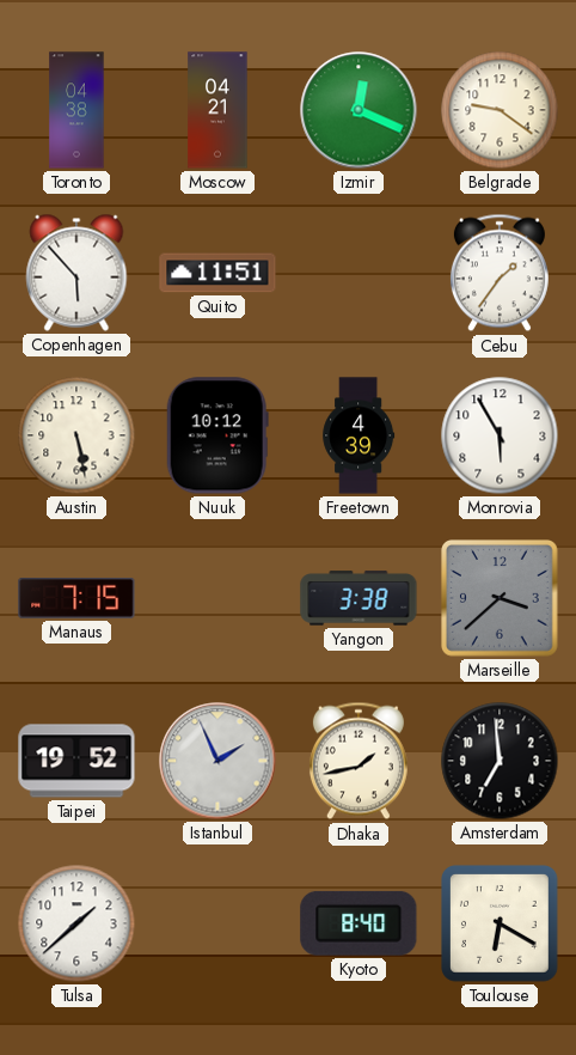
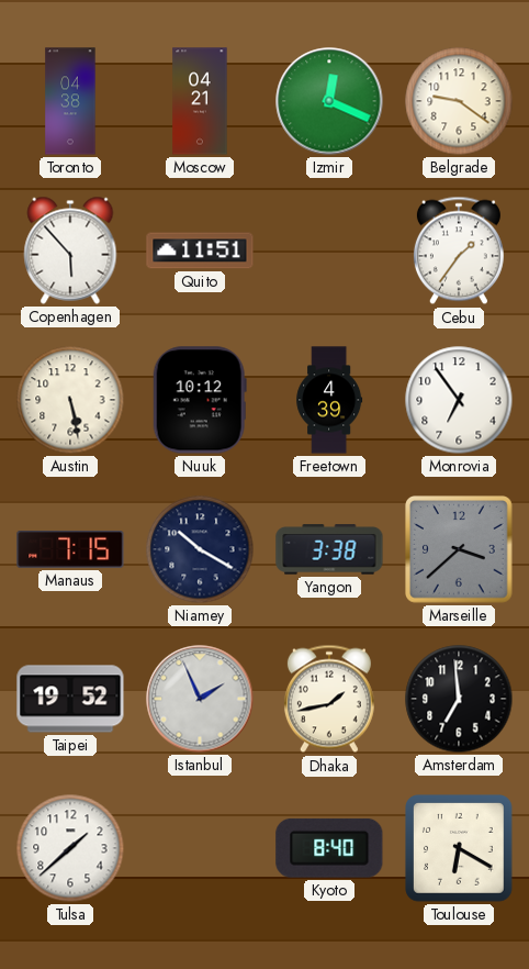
Monrovia: 5:55 -> 6:54
Niamey: none -> 10:20
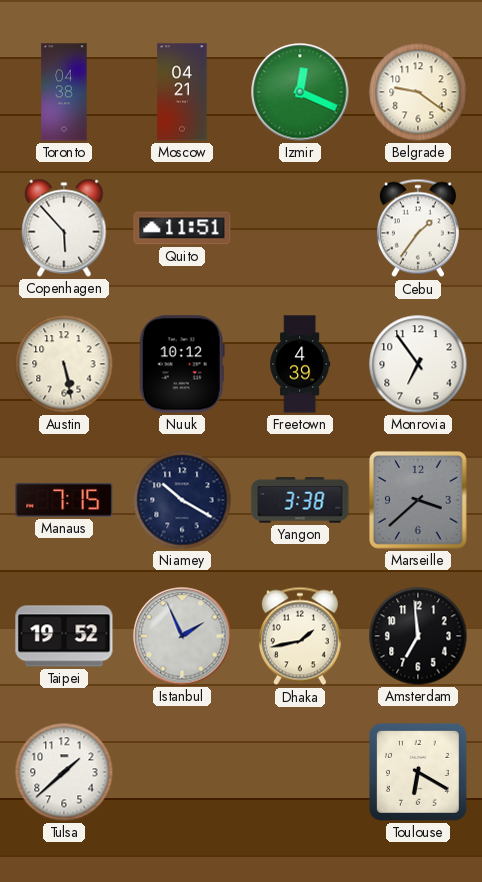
Kyoto: 8:40 -> none
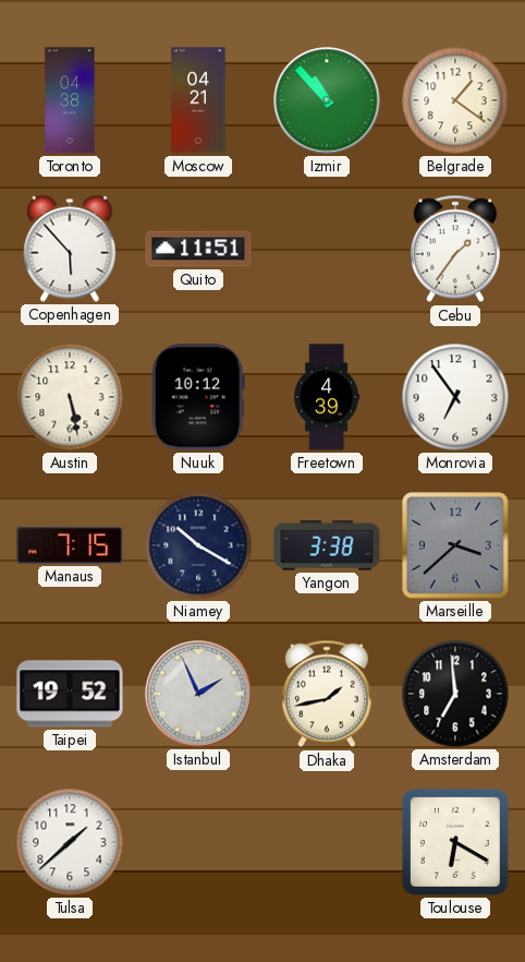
Izmir: 12:19 -> 10:53
Belgrade: 9:21 -> 1:21
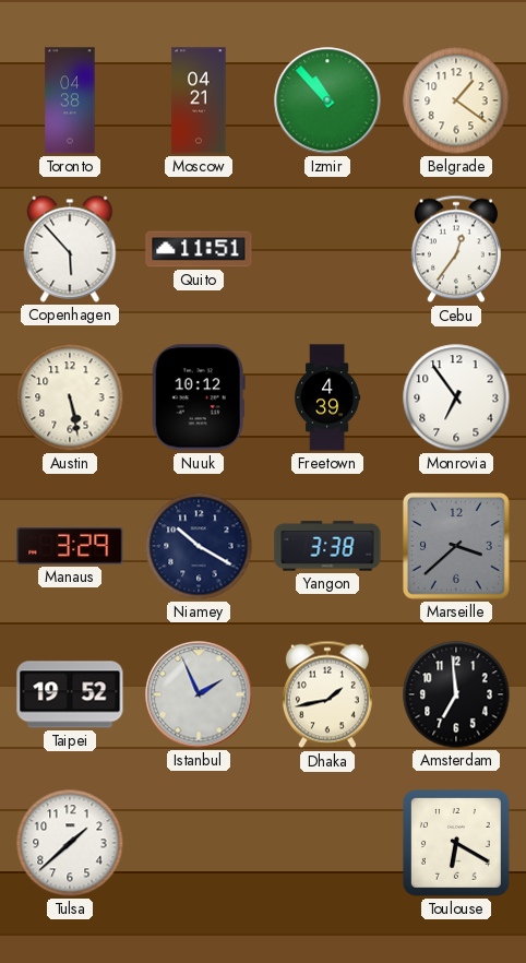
Cebu: 1:36 -> 12:36
Manaus: 7:15 -> 3:29
